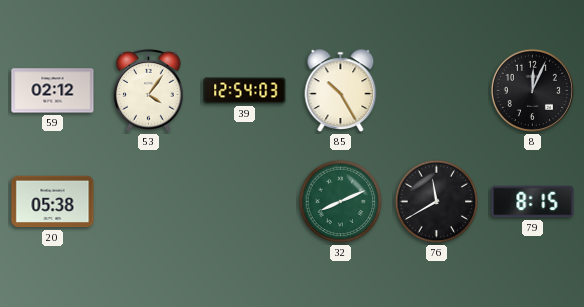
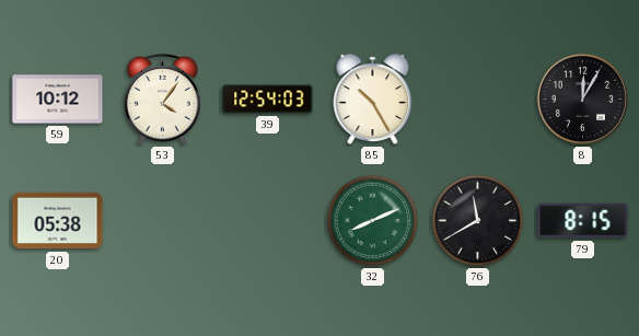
59: 02:12 -> 10:12
8: 12:04 -> 12:05
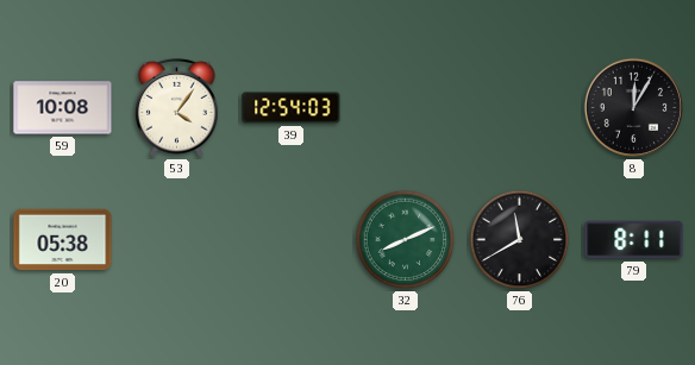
59: 10:12 -> 10:08
85: 10:25 -> none
79: 8:15 -> 8:11
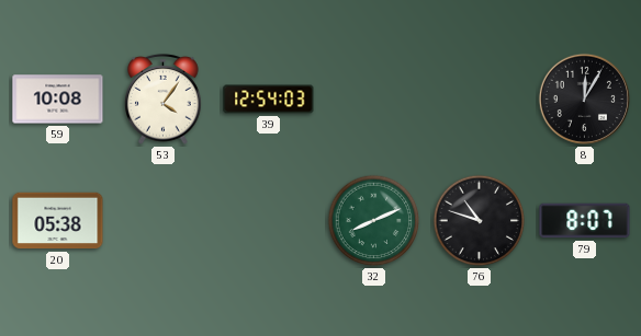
76: 11:40 -> 10:48
79: 8:11 -> 8:07
